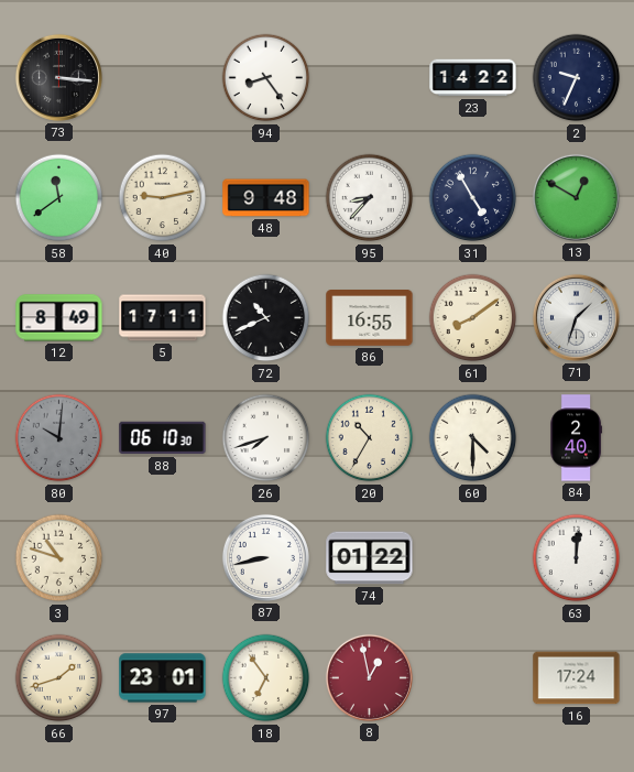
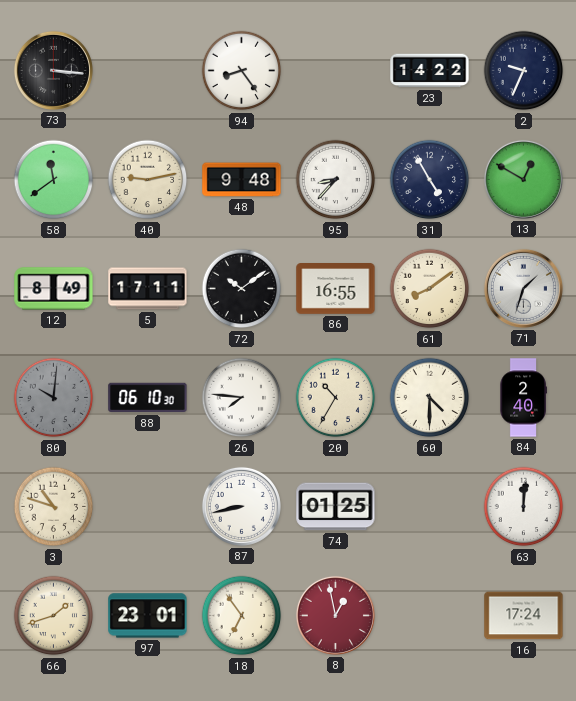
72: 10:41 -> 10:09
26: 7:42 -> 7:46
74: 01:22 -> 01:25
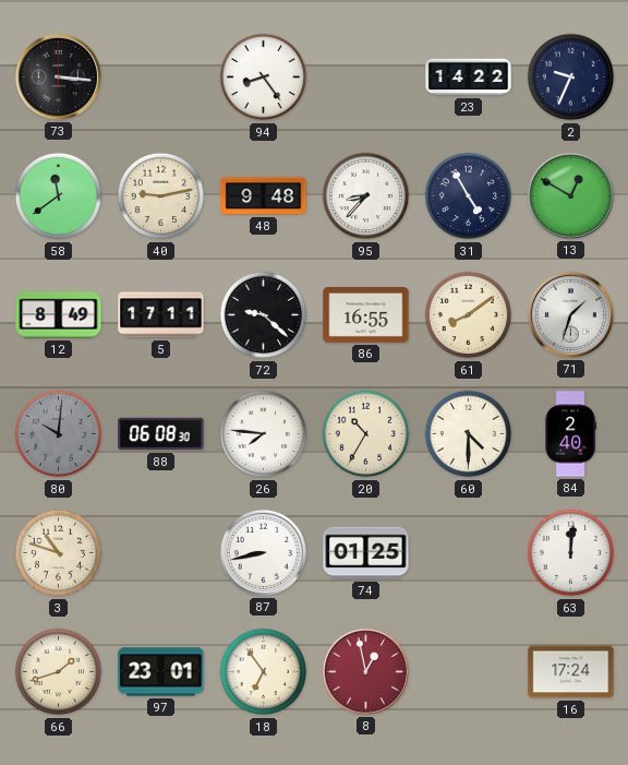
72: 10:09 -> 9:22
88: 06:10 -> 06:08
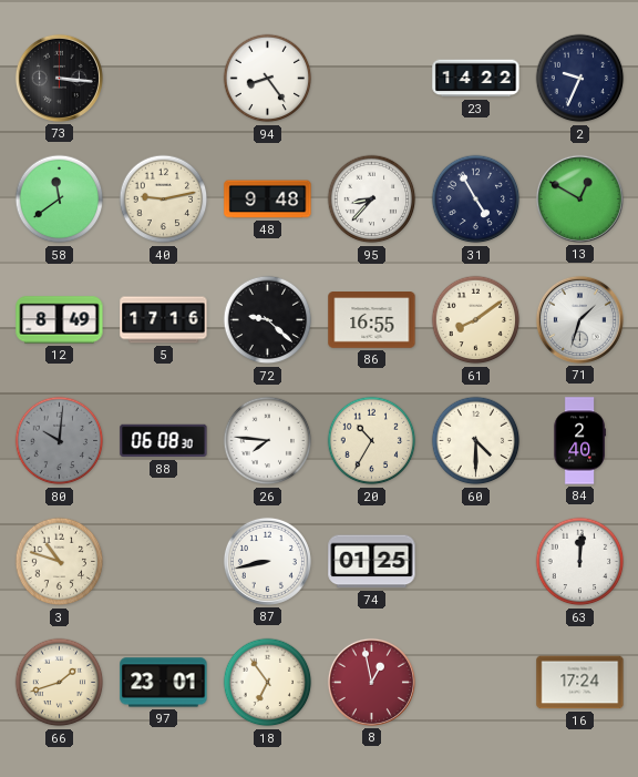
5: 17:11 -> 17:16
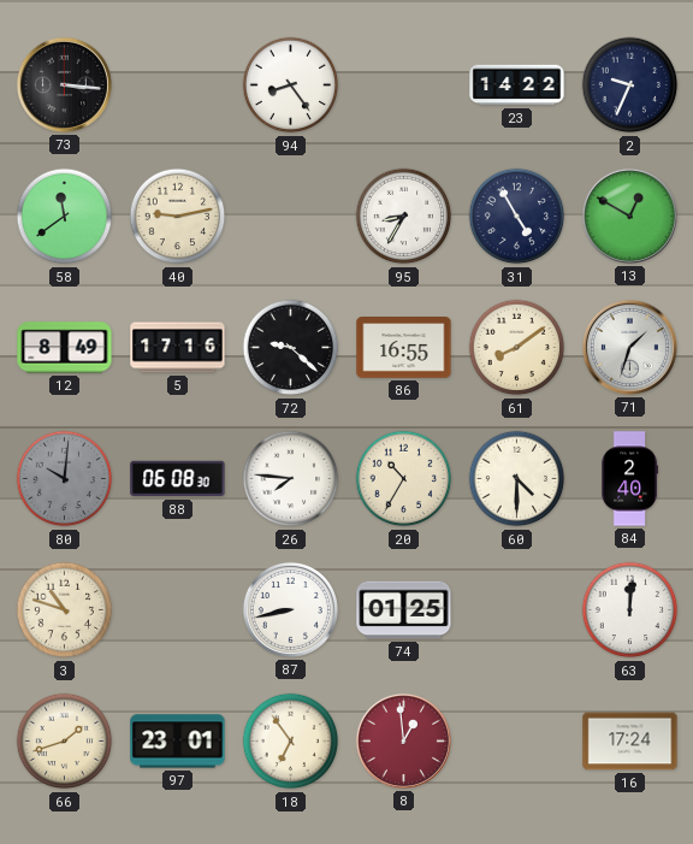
48: 9:48 -> none
95: 8:37 -> 8:35
8: 12:58 -> 12:59
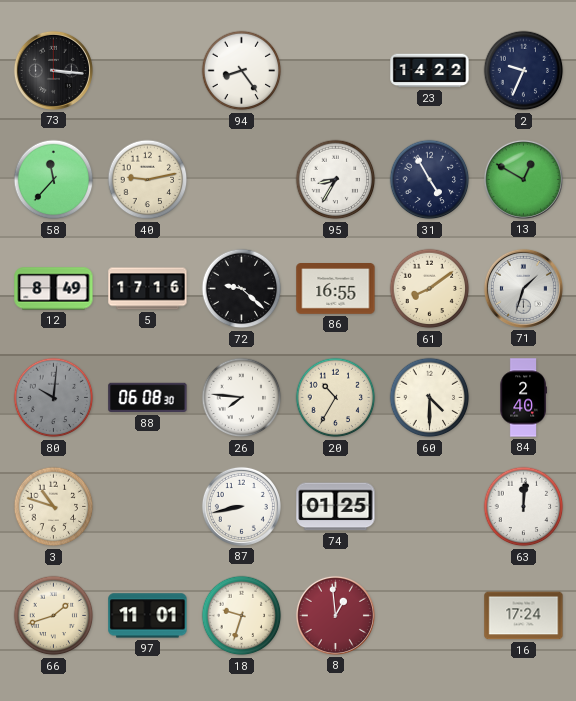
58: 11:39 -> 11:37
97: 23:01 -> 11:01
18: 6:54 -> 9:33
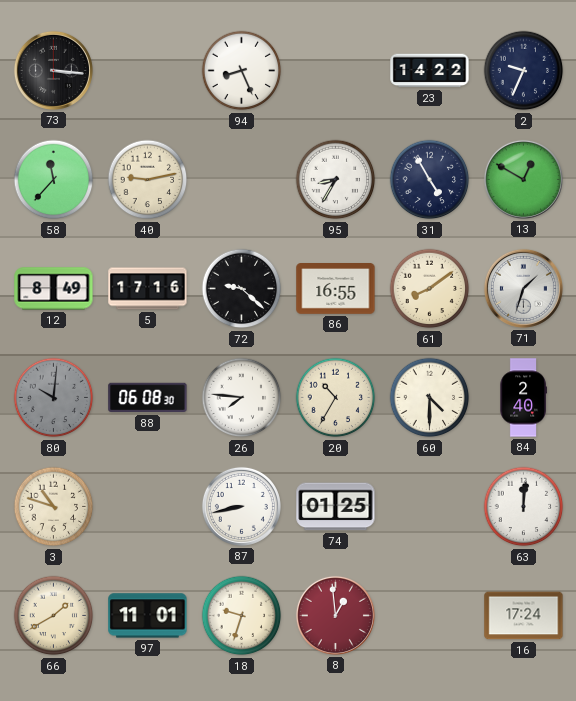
94: 8:24 -> 8:26
66: 1:42 -> 1:40
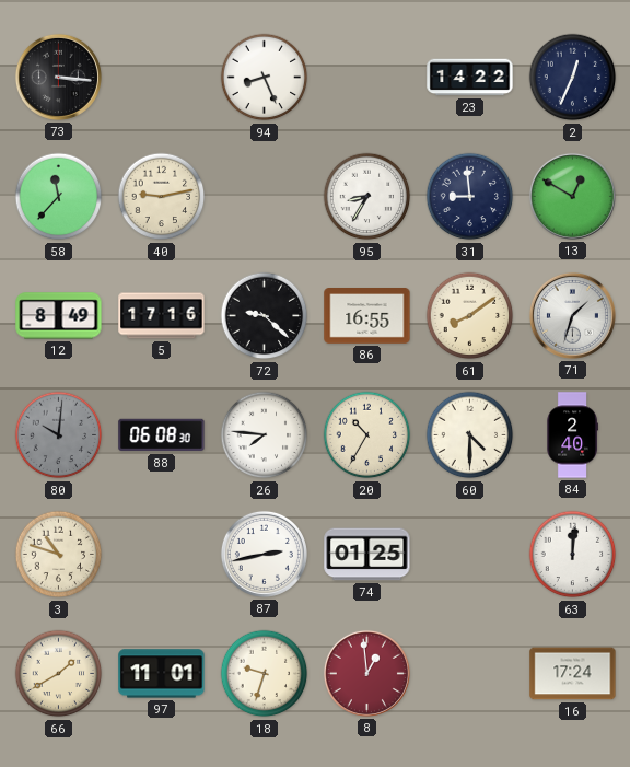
2: 9:34 -> 12:34
31: 4:55 -> 8:59
87: 8:43 -> 2:43
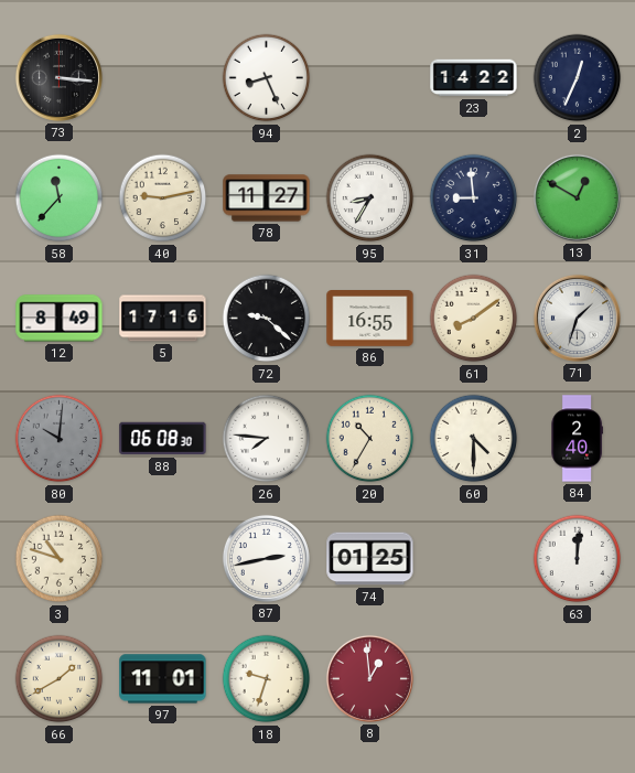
78: none -> 11:27
16: 17:24 -> none
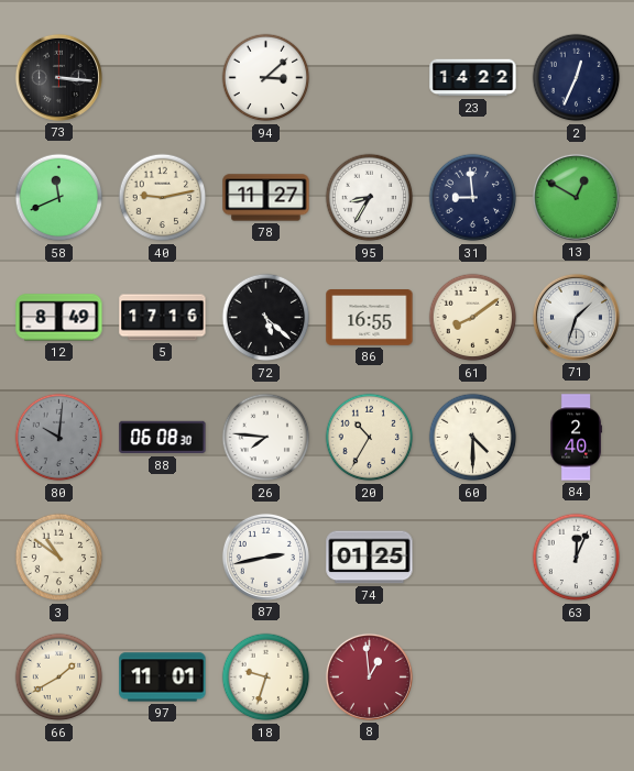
94: 8:26 -> 3:08
58: 11:37 -> 11:41
72: 9:22 -> 5:22
3: 10:48 -> 10:51
63: 12:01 -> 12:04
